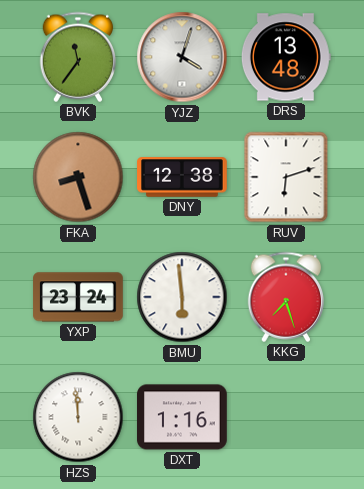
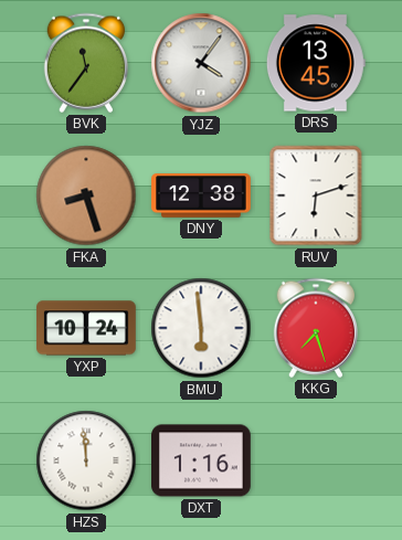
YJZ: 4:03 -> 4:06
DRS: 13:48 -> 13:45
YXP: 23:24 -> 10:24
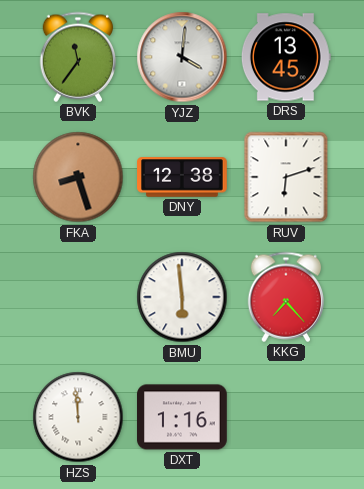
YJZ: 4:06 -> 4:01
YXP: 10:24 -> none
KKG: 7:27 -> 7:23
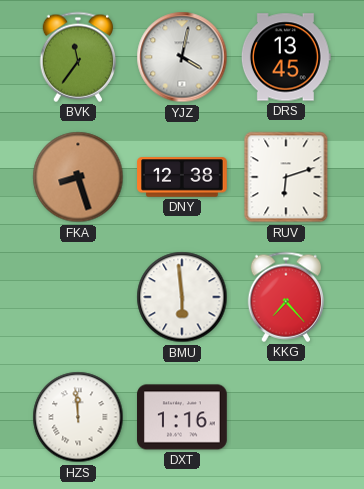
YJZ: 4:01 -> 4:02
